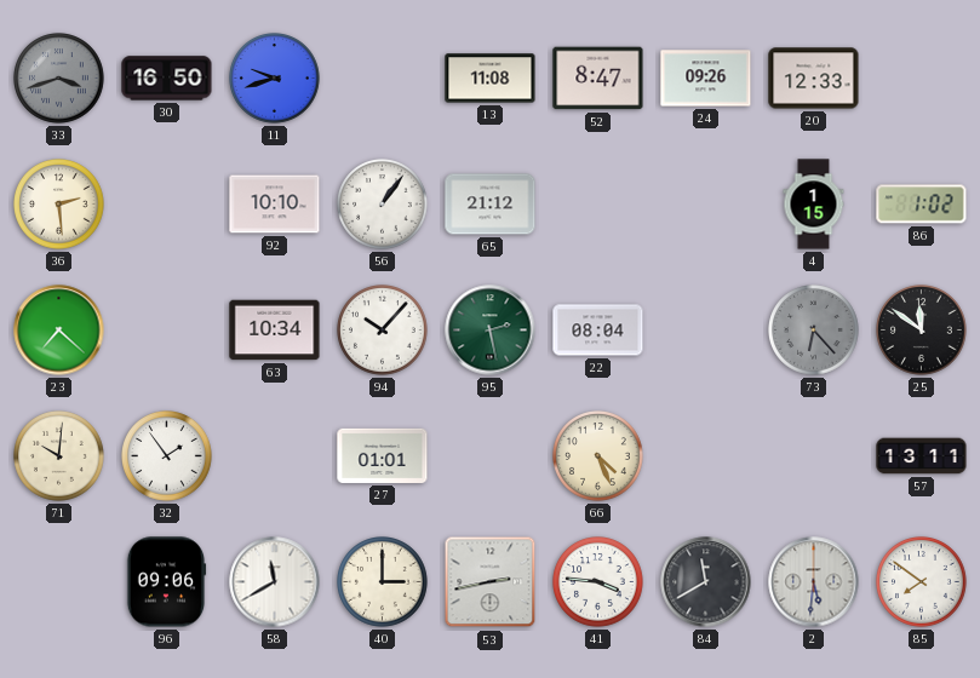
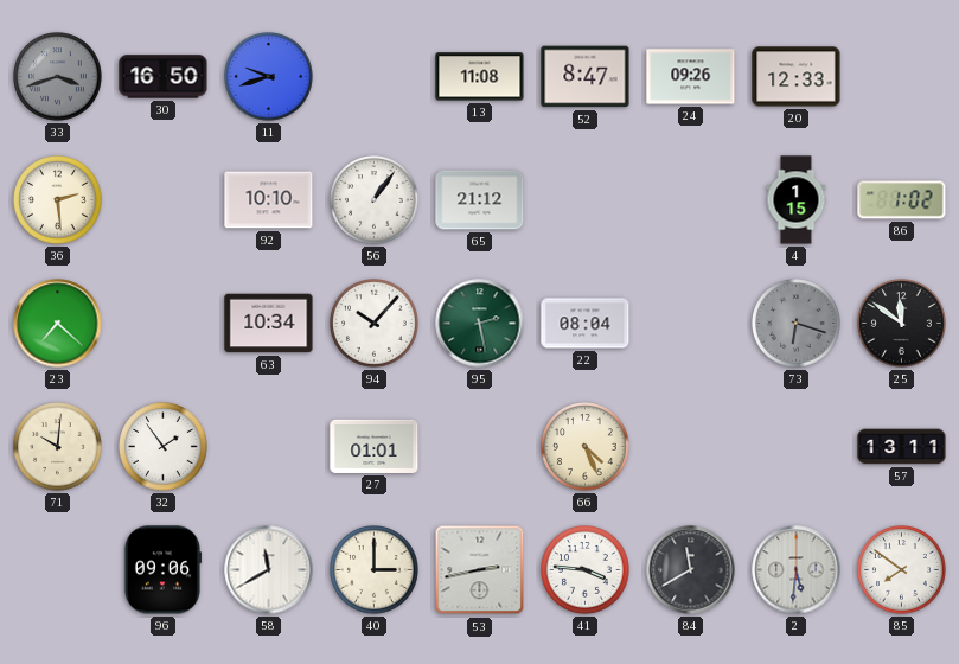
73: 6:23 -> 6:18
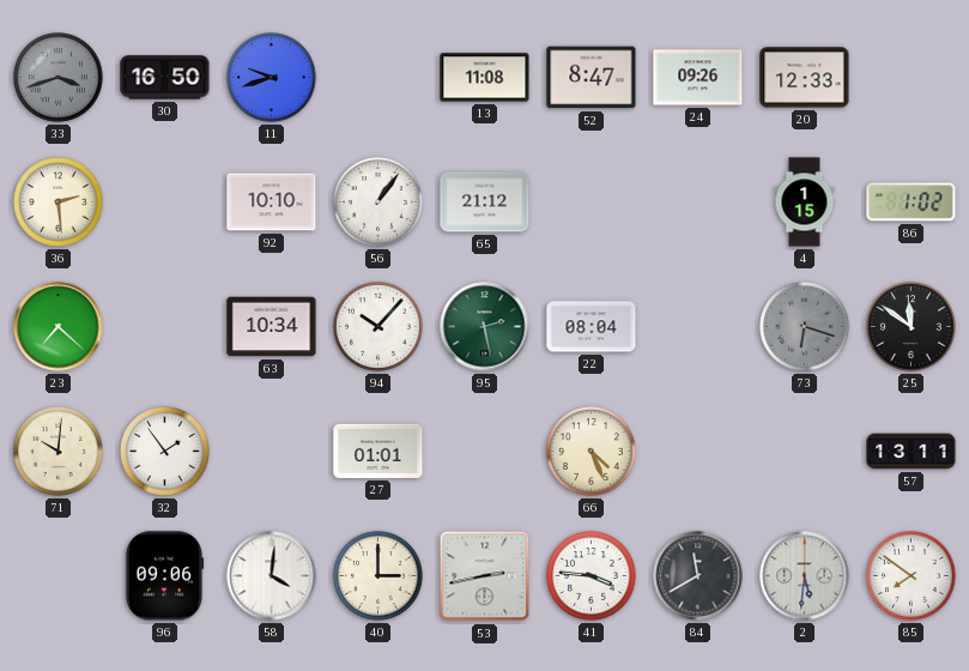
58: 11:40 -> 4:01
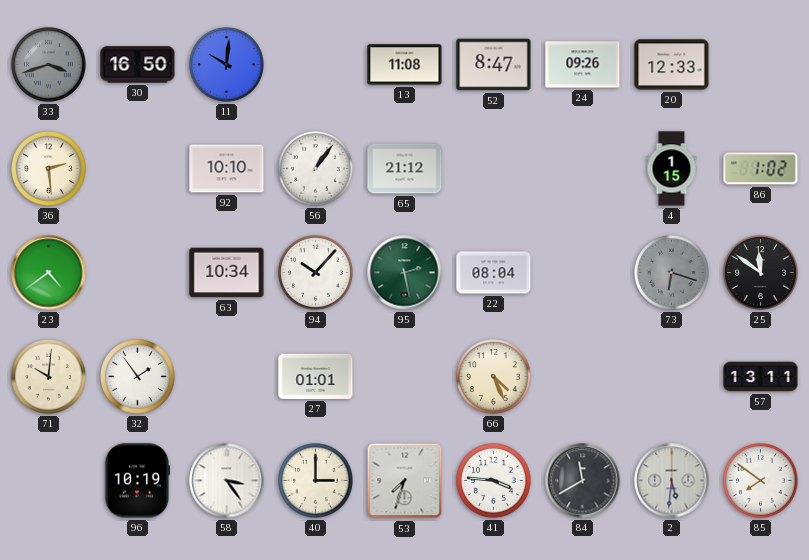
11: 9:42 -> 10:01
23: 7:22 -> 4:39
96: 09:06 -> 10:19
58: 4:01 -> 3:24
53: 2:43 -> 7:33
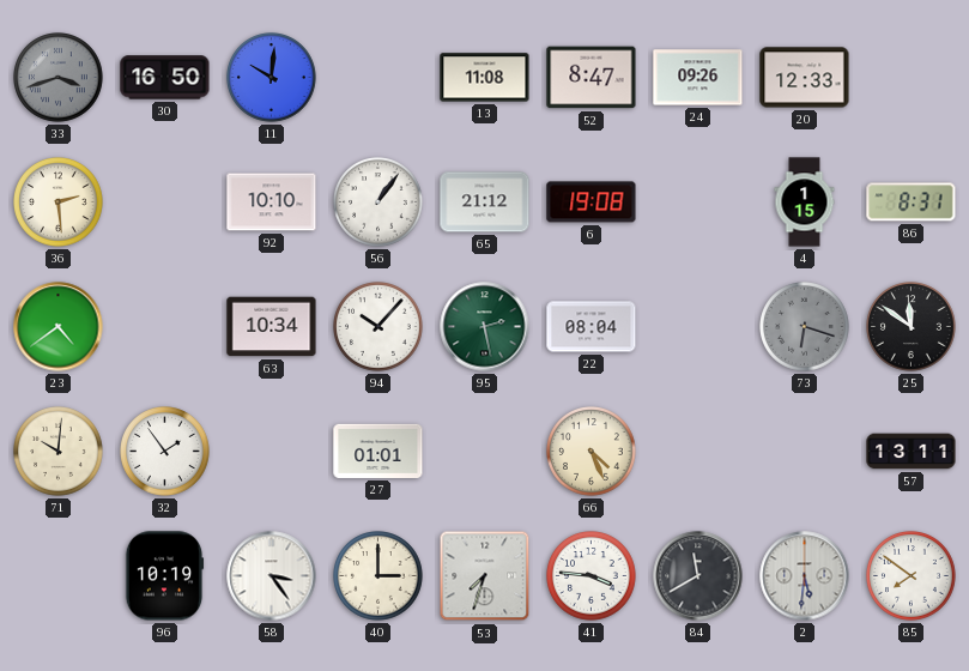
6: none -> 19:08
86: 1:02 -> 8:31
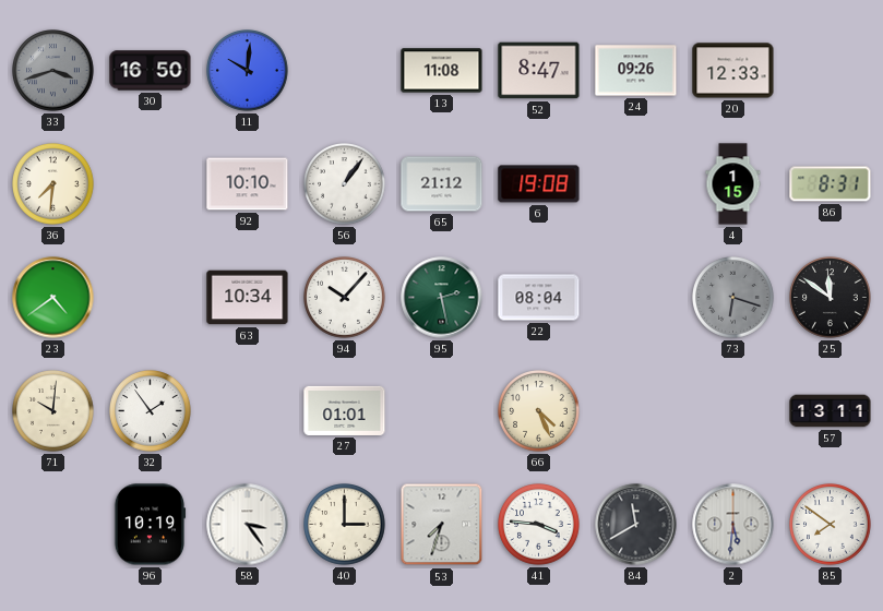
36: 2:29 -> 7:31
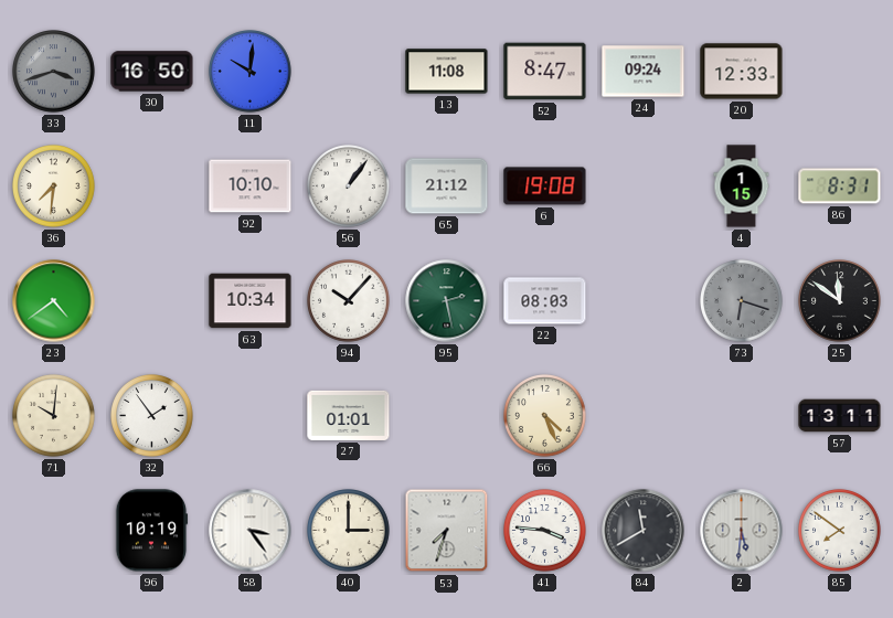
24: 09:26 -> 09:24
22: 08:04 -> 08:03
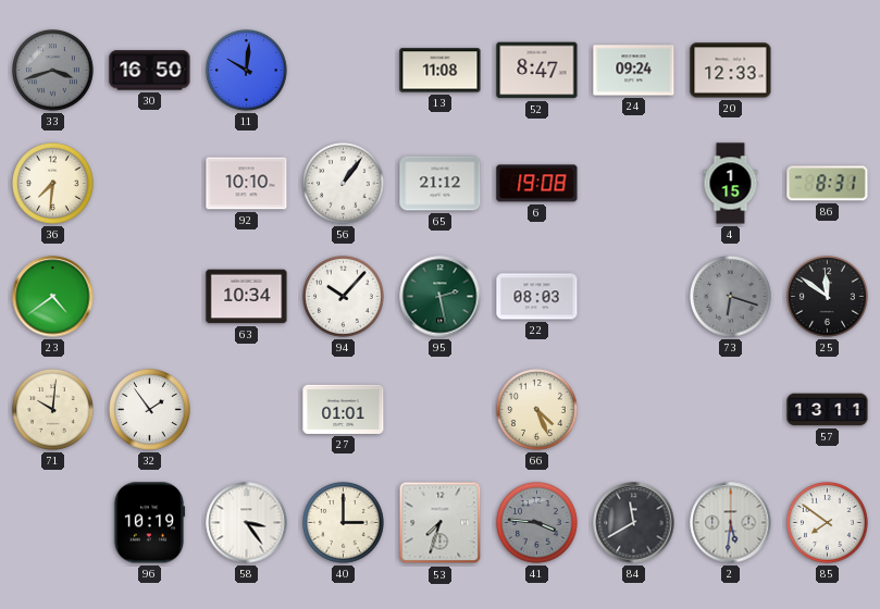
41 dial: white -> grey
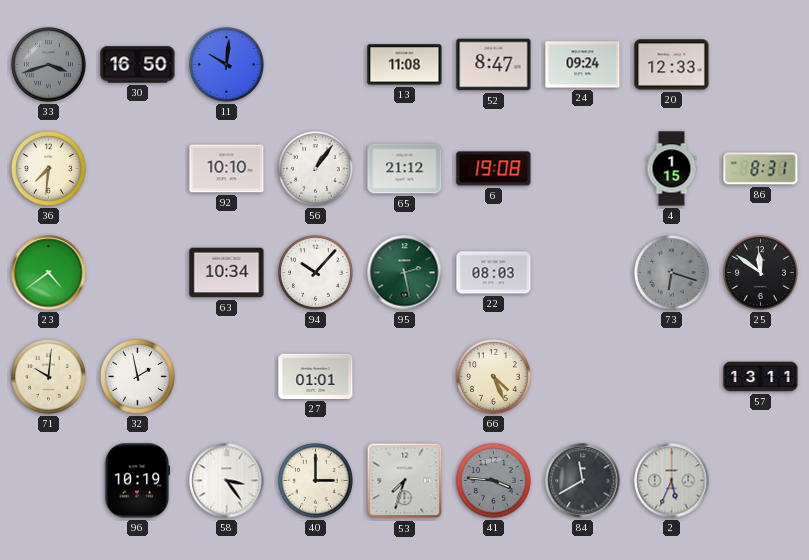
32: 1:54 -> 1:58
2: 5:31 -> 5:34
85: 7:51 -> none
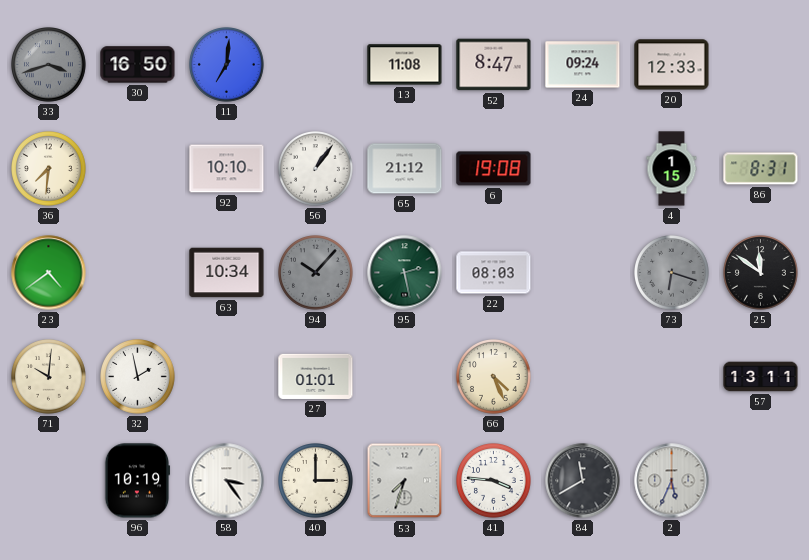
11: 10:01 -> 7:01
94 dial: white -> grey
41 dial: grey -> white
